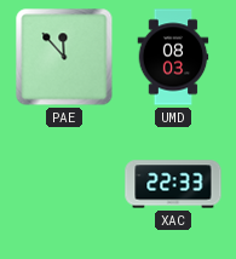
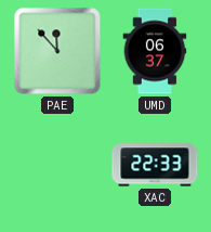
UMD: 08:03 -> 06:37
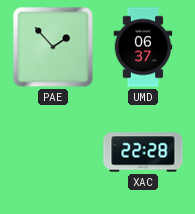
PAE: 11:53 -> 1:53
XAC: 22:33 -> 22:28
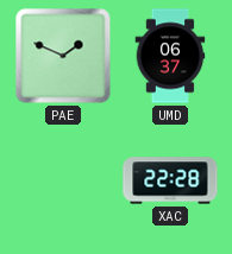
PAE: 1:53 -> 1:49
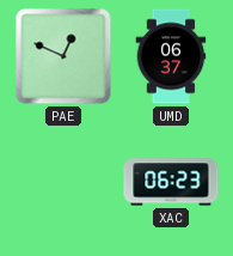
PAE: 1:49 -> 12:49
XAC: 22:28 -> 06:23
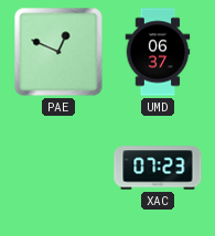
XAC: 06:23 -> 07:23
